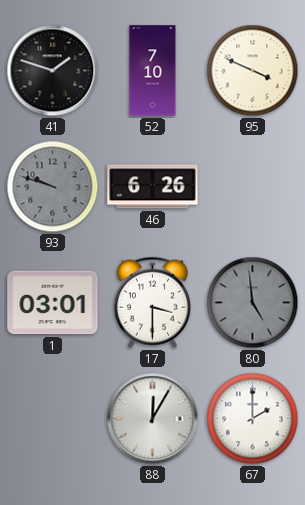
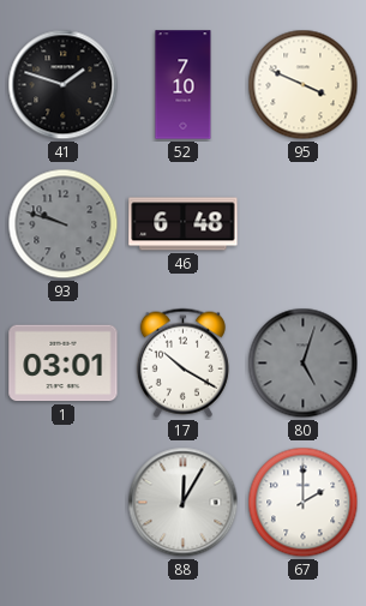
46: 6:26 -> 6:48
17: 3:30 -> 10:20
80: 4:59 -> 5:03
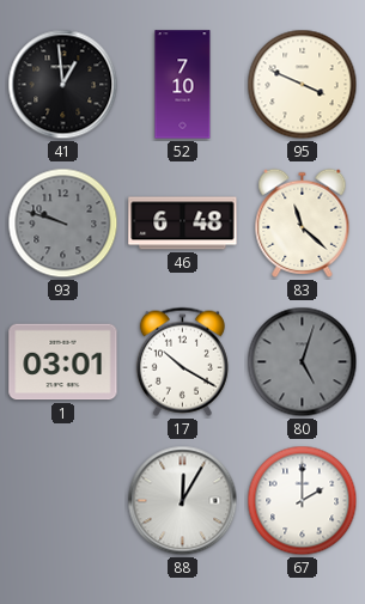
41: 1:48 -> 12:59
83: none -> 11:22
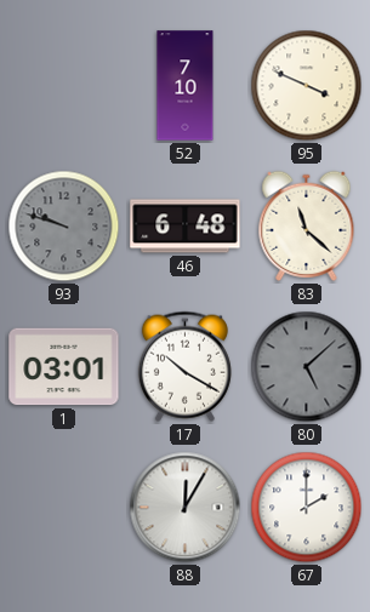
41: 12:59 -> none
80: 5:03 -> 5:08
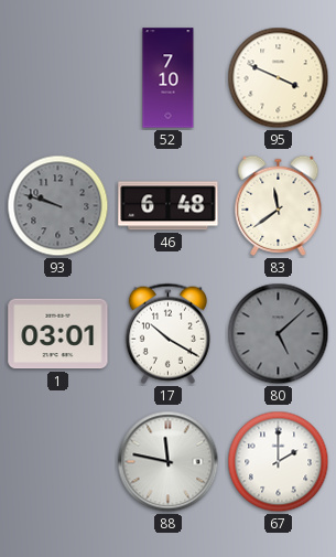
83: 11:22 -> 11:39
88: 12:05 -> 11:47
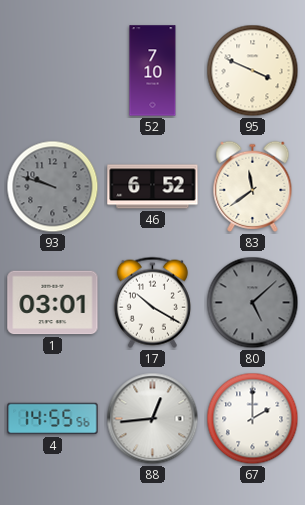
46: 6:48 -> 6:52
4: none -> 14:55
88: 11:47 -> 12:44
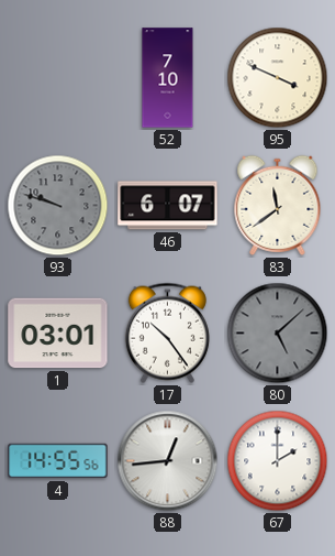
46: 6:52 -> 6:07
17: 10:20 -> 10:24
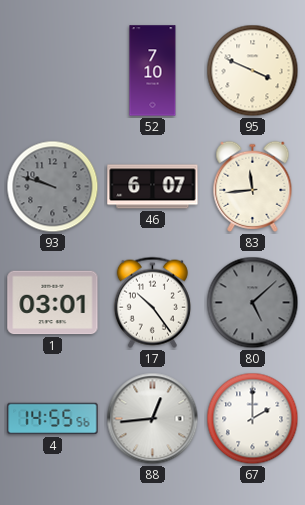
83: 11:39 -> 11:44
